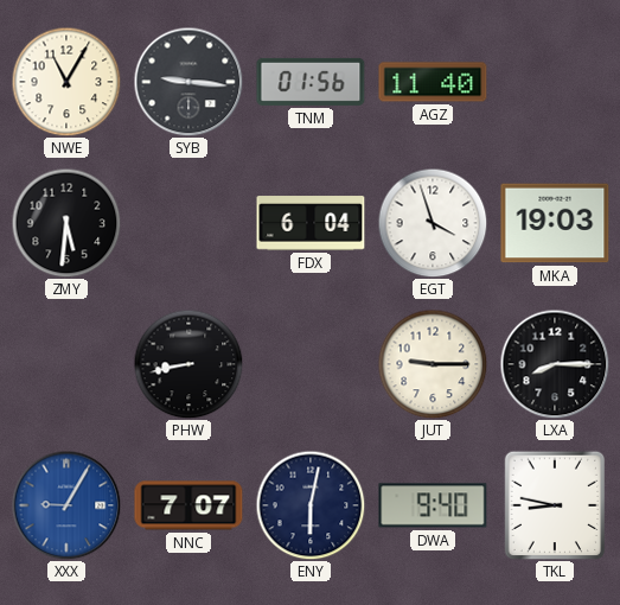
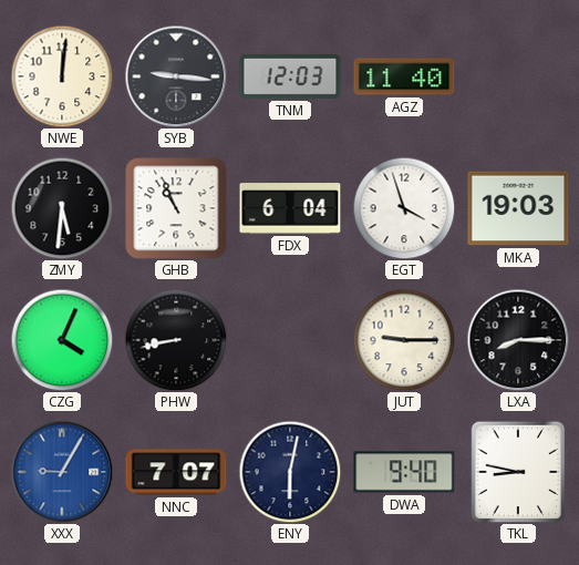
NWE: 11:05 -> 12:01
TNM: 01:56 -> 12:03
GHB: none -> 10:56
CZG: none -> 4:04
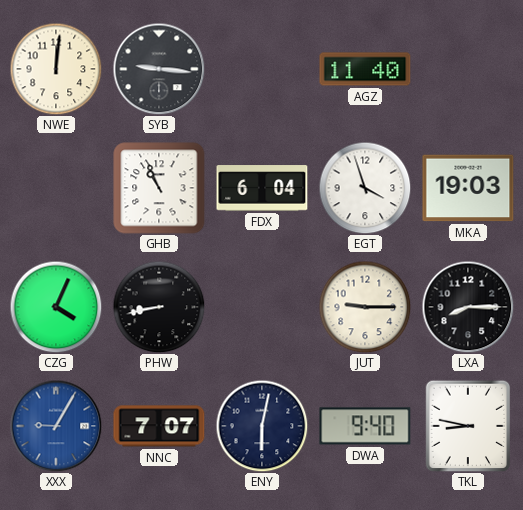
TNM: 12:03 -> none
ZMY: 5:31 -> none
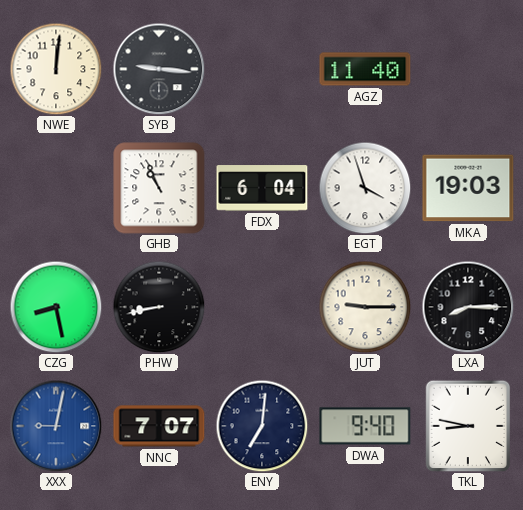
CZG: 4:04 -> 8:28
XXX: 9:05 -> 9:02
ENY: 6:02 -> 7:01
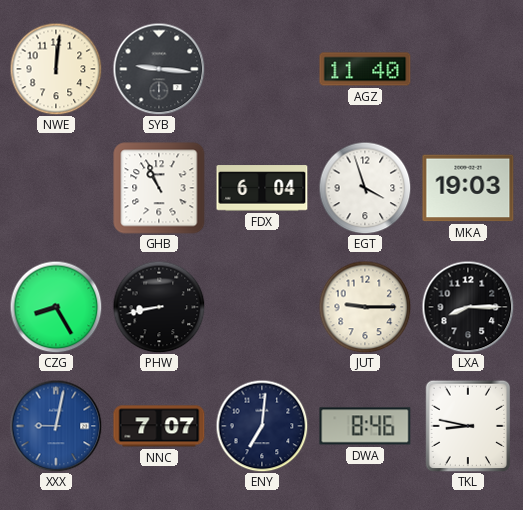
CZG: 8:28 -> 8:25
DWA: 9:40 -> 8:46
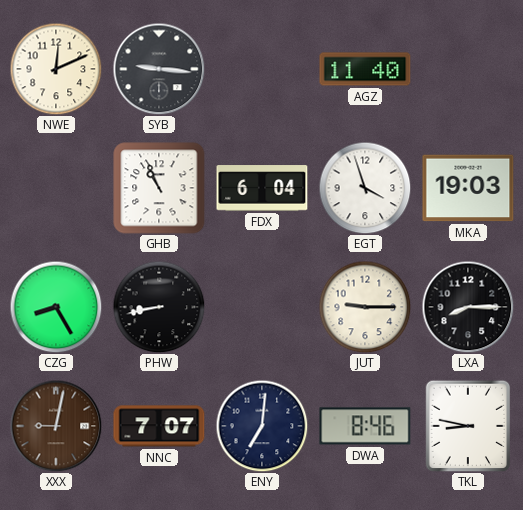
NWE: 12:01 -> 12:11
XXX dial: blue -> brown
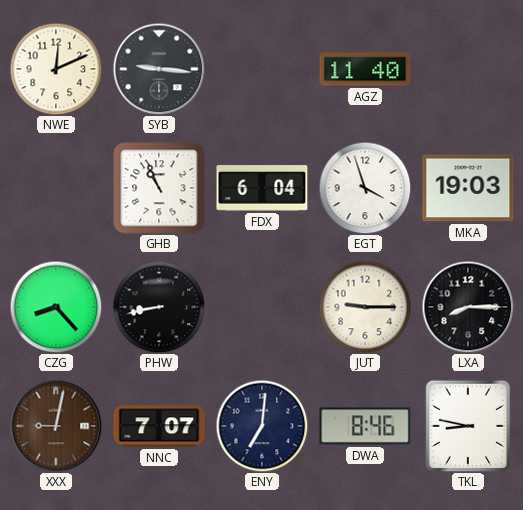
CZG: 8:25 -> 8:23
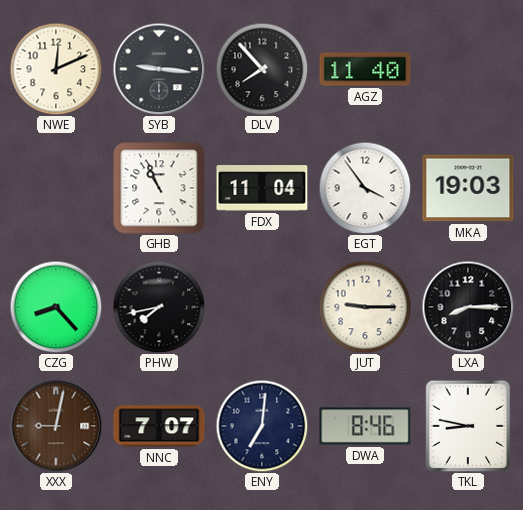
DLV: none -> 7:53
FDX: 6:04 -> 11:04
EGT: 3:57 -> 3:54
PHW: 8:43 -> 7:43
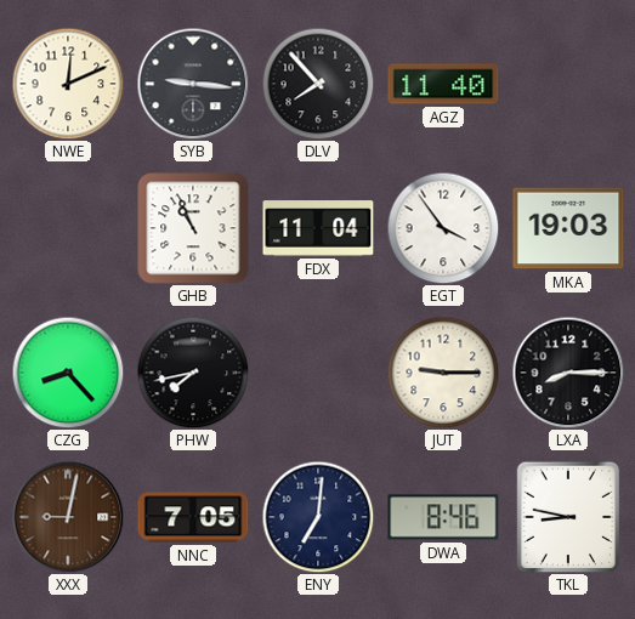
NNC: 7:07 -> 7:05
